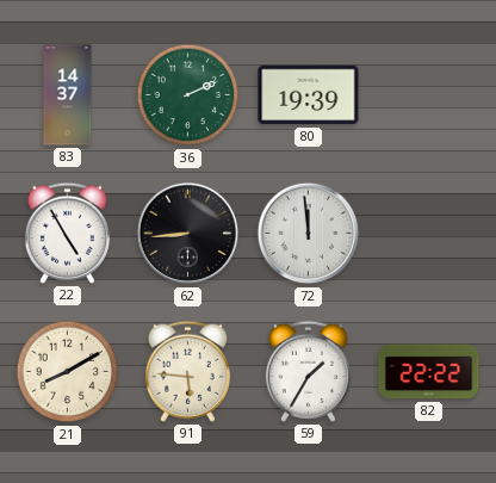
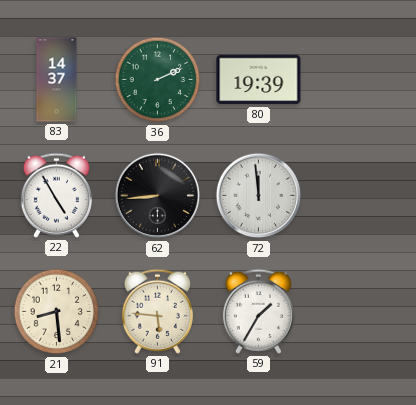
21: 8:10 -> 8:29
82: 22:22 -> none
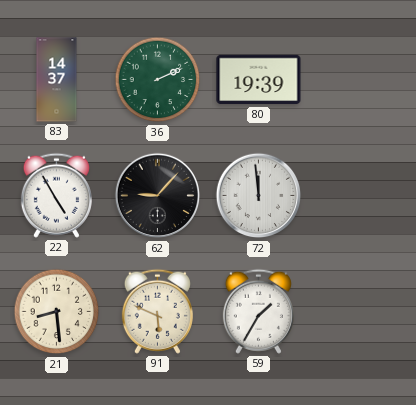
62: 8:44 -> 9:07
91: 5:46 -> 5:49
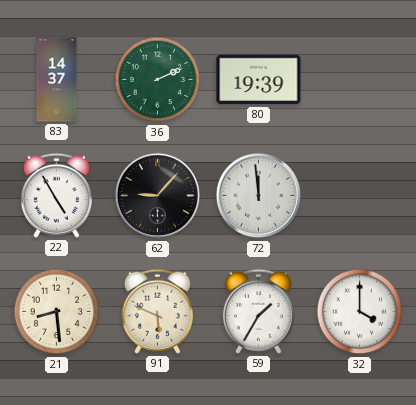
32: none -> 4:00
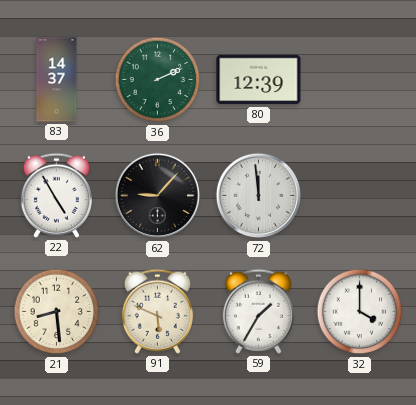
80: 19:39 -> 12:39
